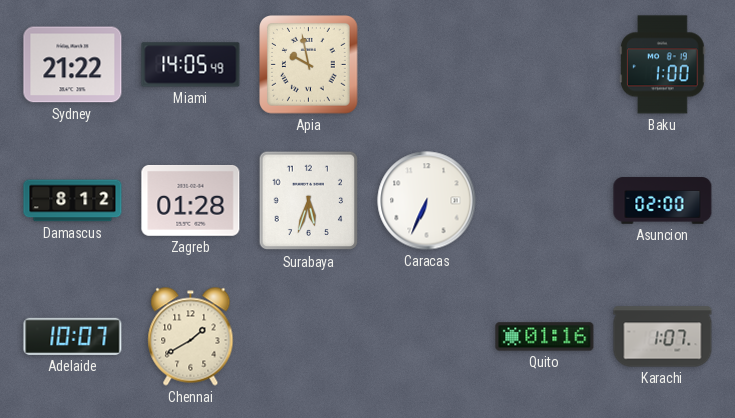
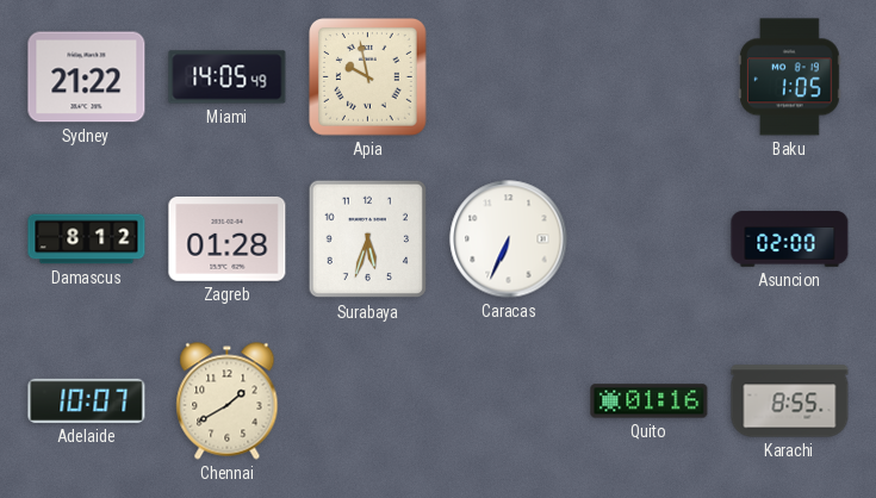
Baku: 1:00 -> 1:05
Karachi: 1:07 -> 8:55
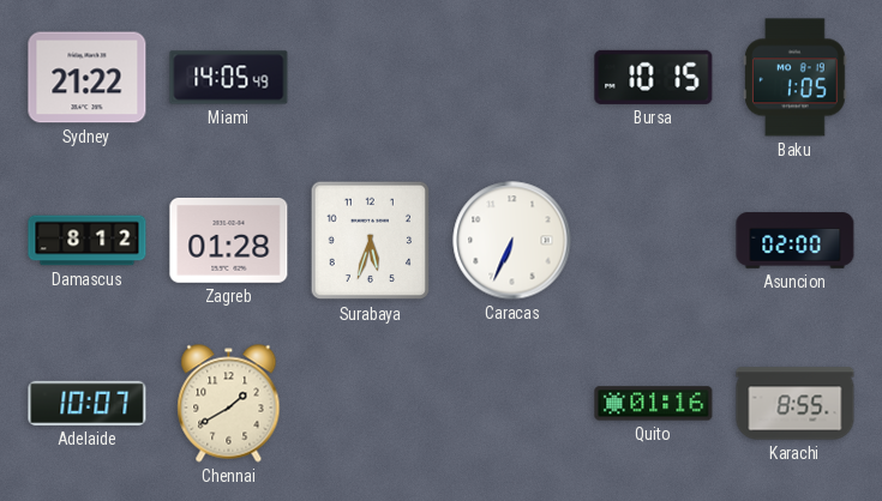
Apia: 9:58 -> none
Bursa: none -> 10:15
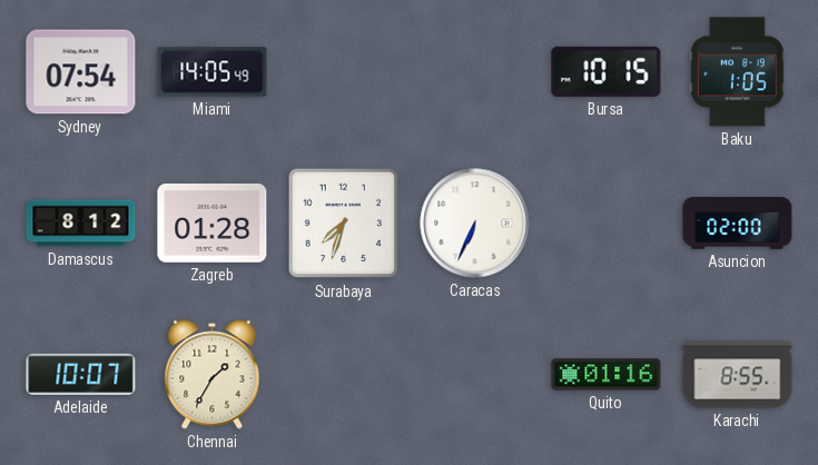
Sydney: 21:22 -> 07:54
Surabaya: 5:33 -> 7:33
Chennai: 1:40 -> 1:35
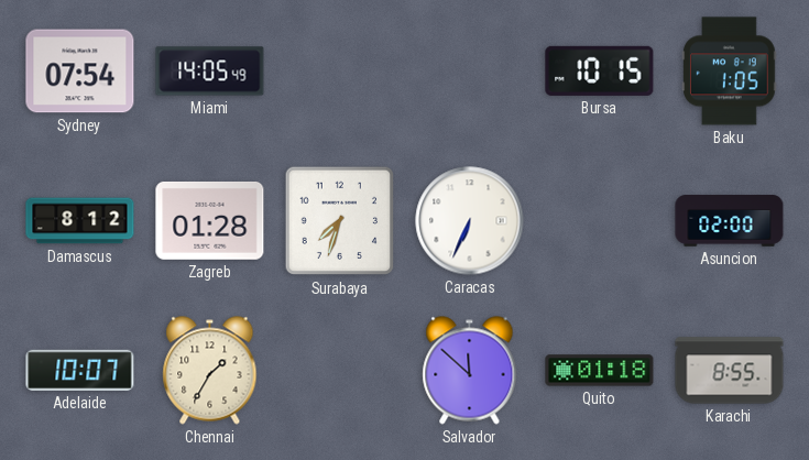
Salvador: none -> 11:52
Quito: 01:16 -> 01:18
